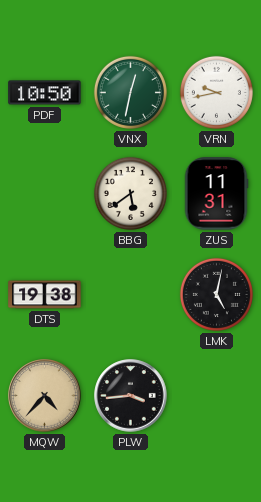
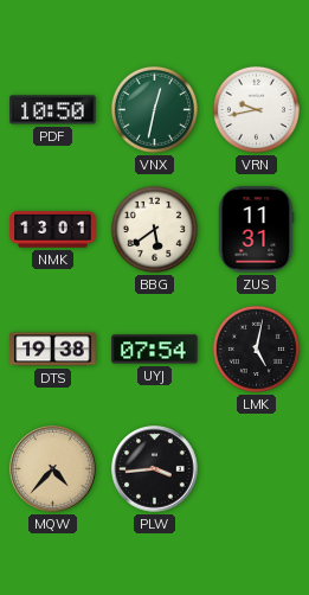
NMK: none -> 13:01
UYJ: none -> 07:54
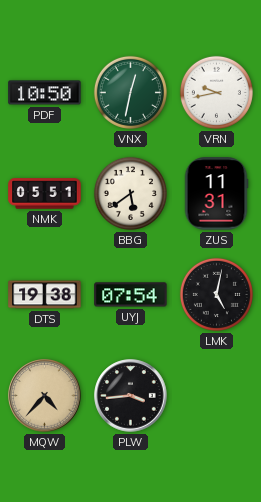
NMK: 13:01 -> 05:51
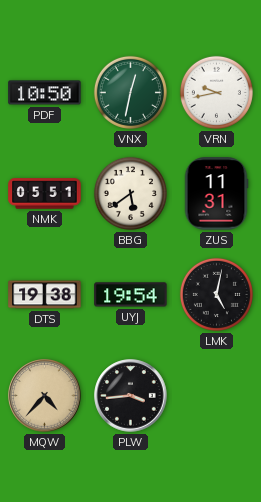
UYJ: 07:54 -> 19:54
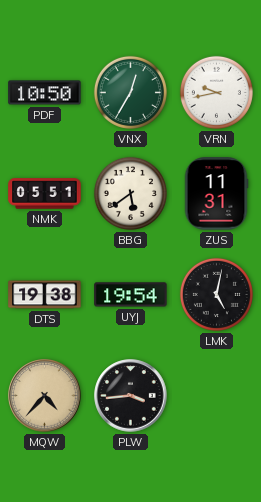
VNX: 12:32 -> 12:35
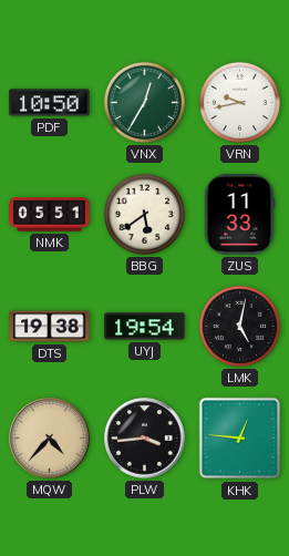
ZUS: 11:31 -> 11:33
KHK: none -> 12:46
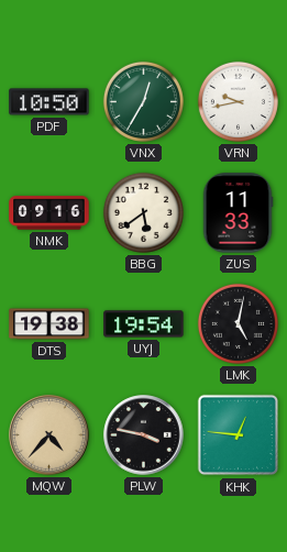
NMK: 05:51 -> 09:16
PLW: 3:44 -> 3:47
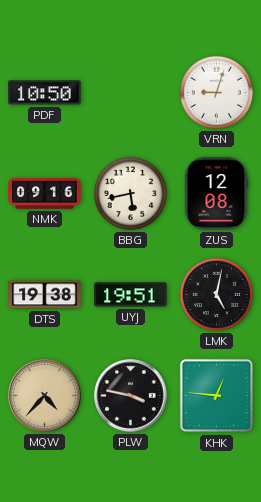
VNX: 12:35 -> none
VRN: 9:43 -> 9:03
BBG: 5:39 -> 5:43
ZUS: 11:33 -> 12:08
UYJ: 19:54 -> 19:51
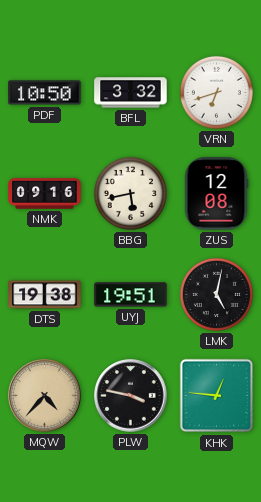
BFL: none -> 3:32
VRN: 9:03 -> 6:42
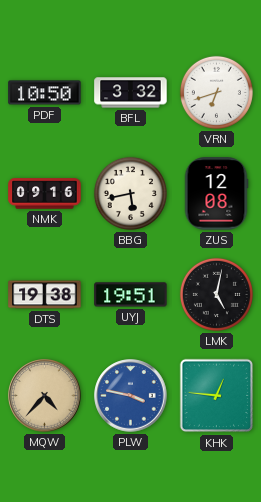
PLW dial: black -> blue
